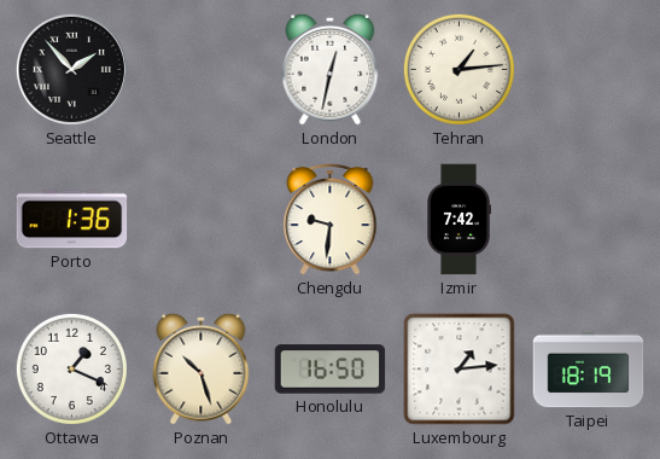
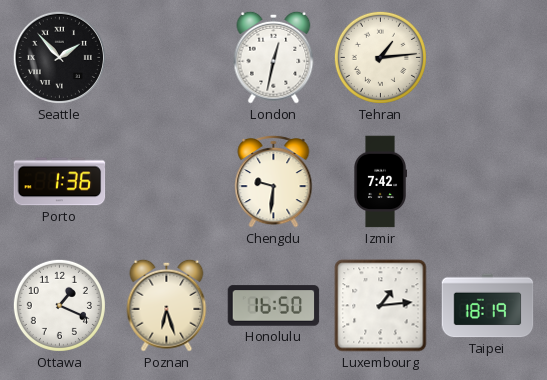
Poznan: 10:27 -> 6:27
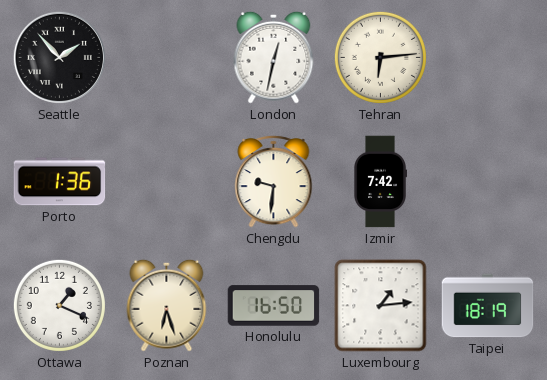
Tehran: 1:14 -> 6:14
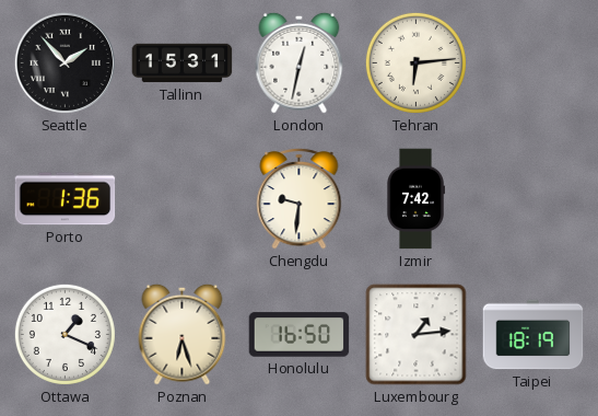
Tallinn: none -> 15:31
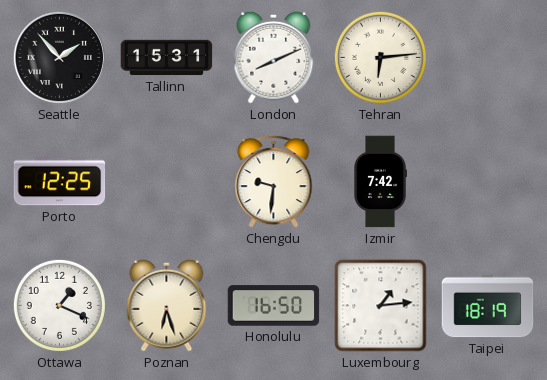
London: 12:32 -> 8:11
Porto: 1:36 -> 12:25
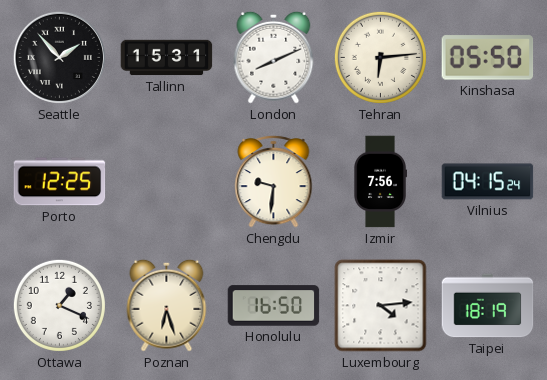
Kinshasa: none -> 05:50
Izmir: 7:42 -> 7:56
Vilnius: none -> 04:15
Luxembourg: 1:14 -> 4:14
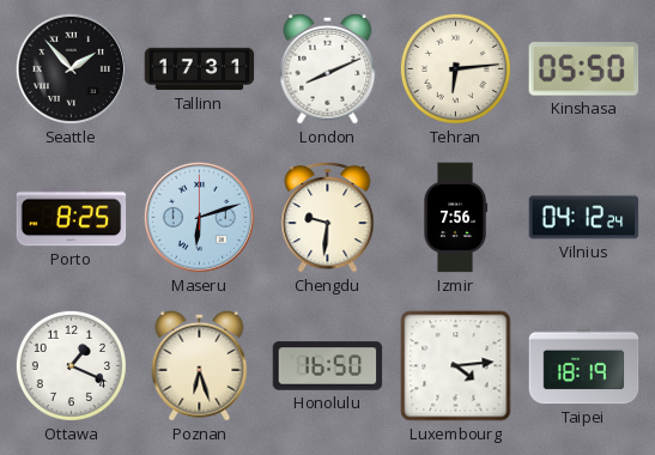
Tallinn: 15:31 -> 17:31
Porto: 12:25 -> 8:25
Maseru: none -> 6:12
Vilnius: 04:15 -> 04:12
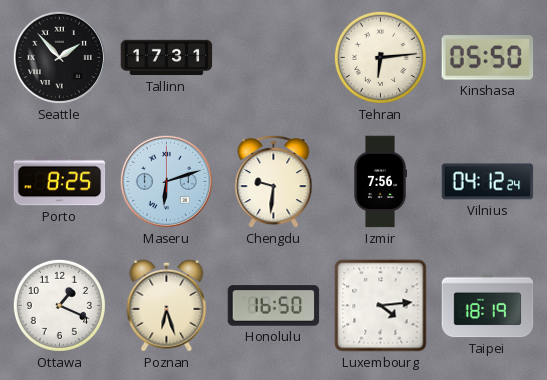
London: 8:11 -> none
